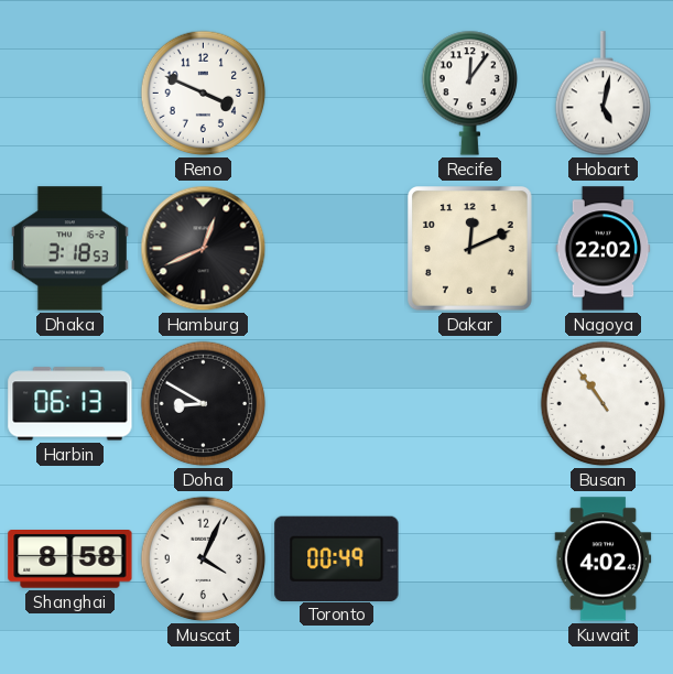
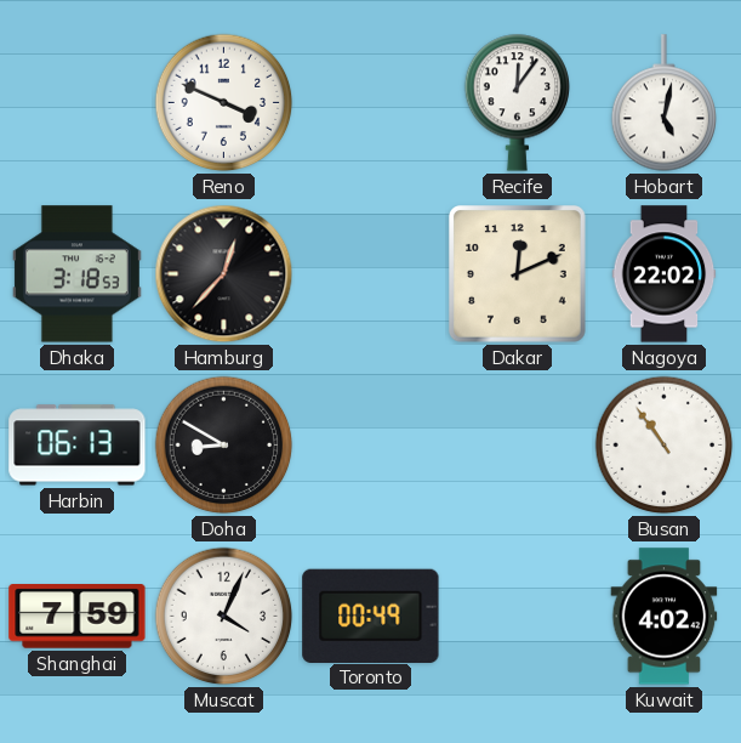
Hamburg: 12:41 -> 12:37
Shanghai: 8:58 -> 7:59
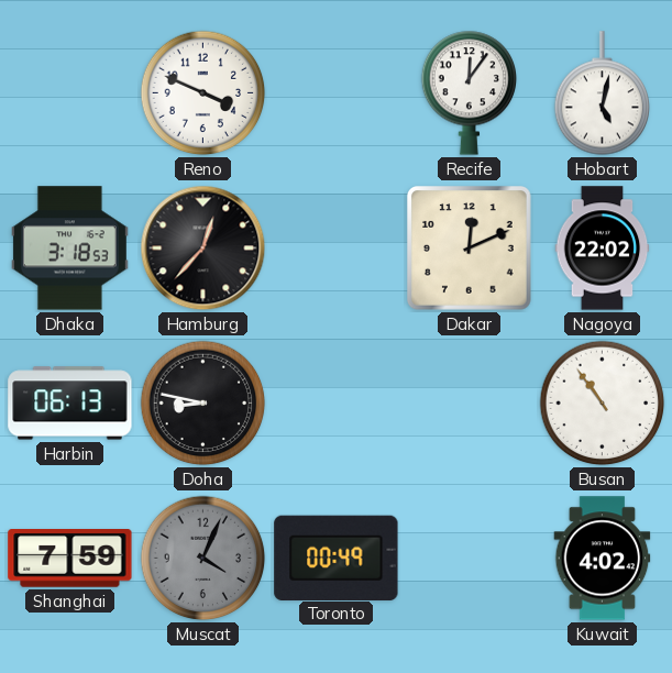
Doha: 8:50 -> 8:47
Muscat dial: white -> grey
